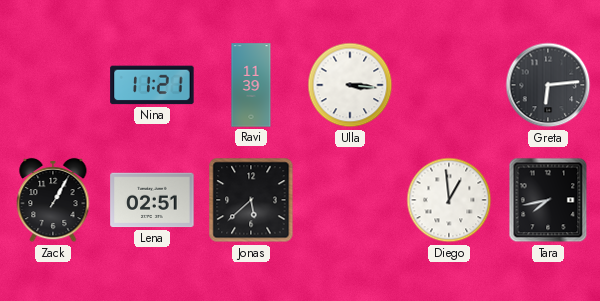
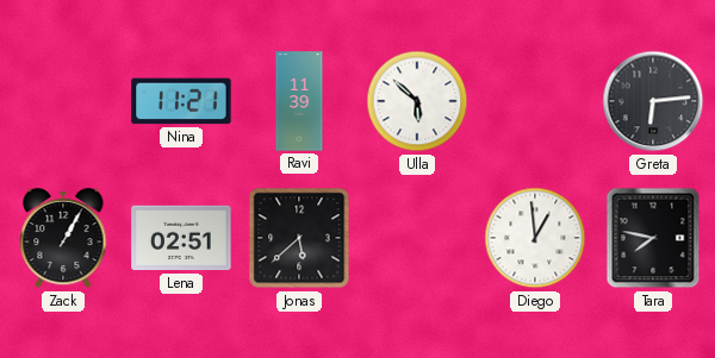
Ulla: 3:16 -> 5:52
Tara: 7:43 -> 7:47
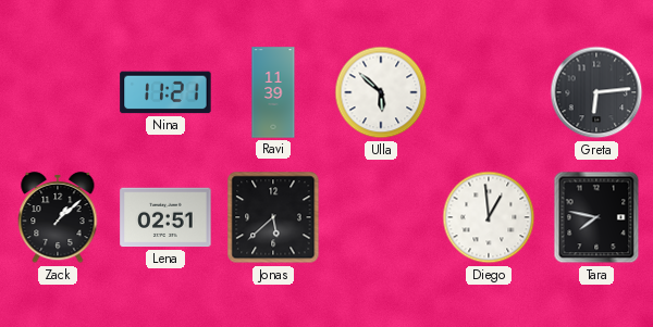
Zack: 1:05 -> 1:08
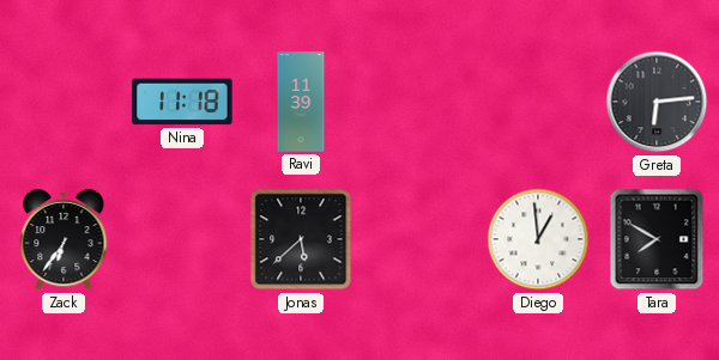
Nina: 11:21 -> 11:18
Ulla: 5:52 -> none
Zack: 1:08 -> 6:36
Lena: 02:51 -> none
Tara: 7:47 -> 7:50
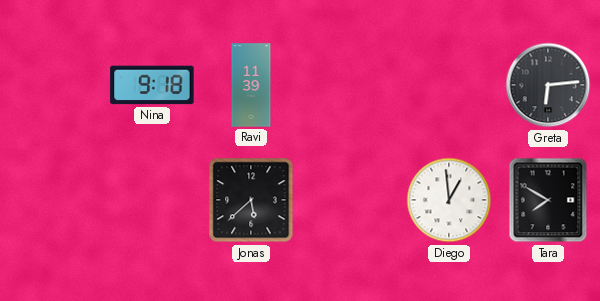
Nina: 11:18 -> 9:18
Zack: 6:36 -> none
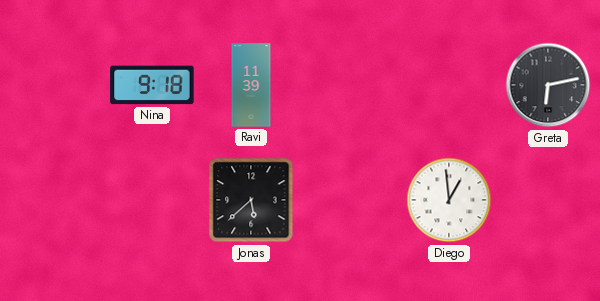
Greta: 6:14 -> 6:13
Tara: 7:50 -> none
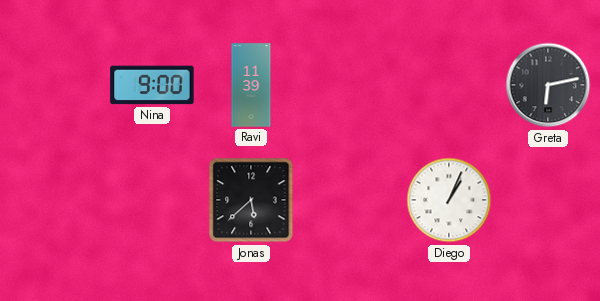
Nina: 9:18 -> 9:00
Diego: 12:59 -> 1:04
